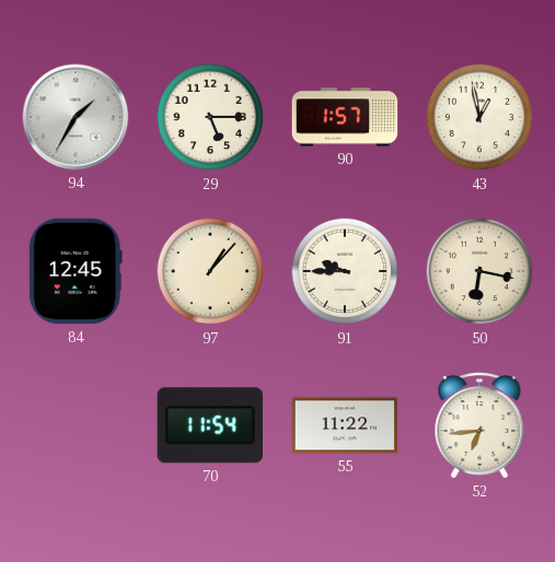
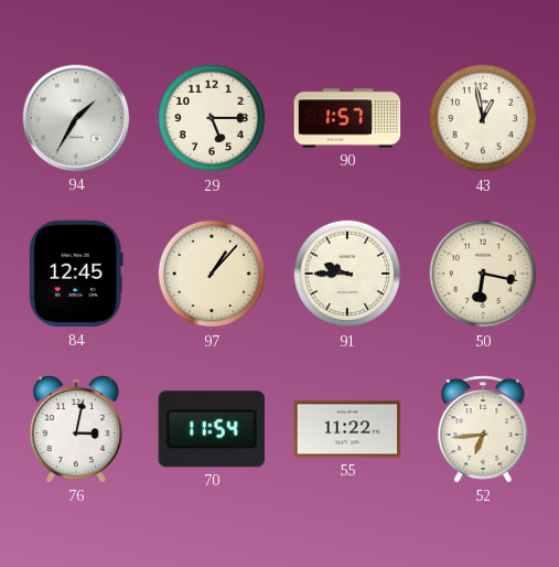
76: none -> 3:02
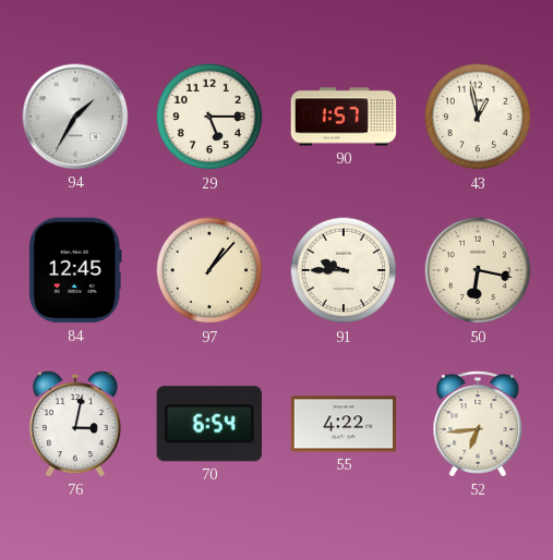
70: 11:54 -> 6:54
55: 11:22 -> 4:22
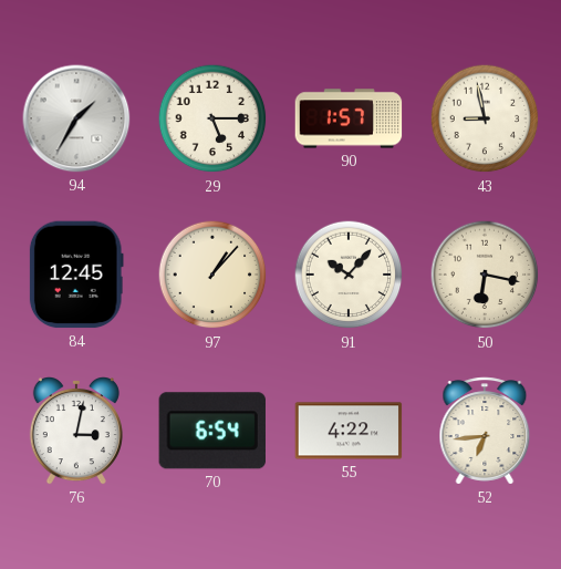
43: 12:58 -> 8:58
91: 9:45 -> 10:07
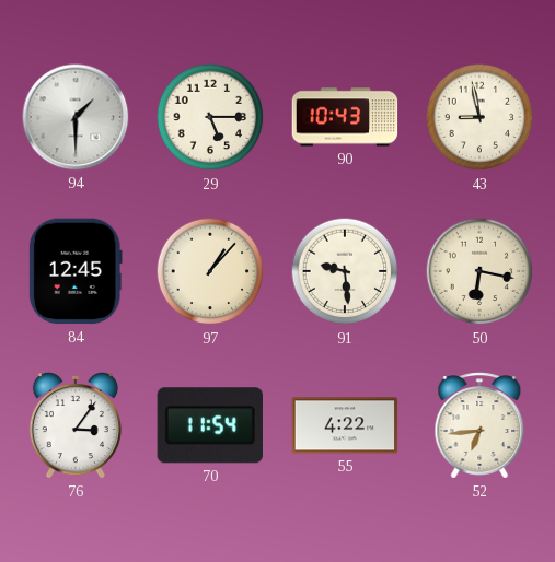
94: 1:35 -> 1:30
90: 1:57 -> 10:43
91: 10:07 -> 9:29
76: 3:02 -> 3:06
70: 6:54 -> 11:54
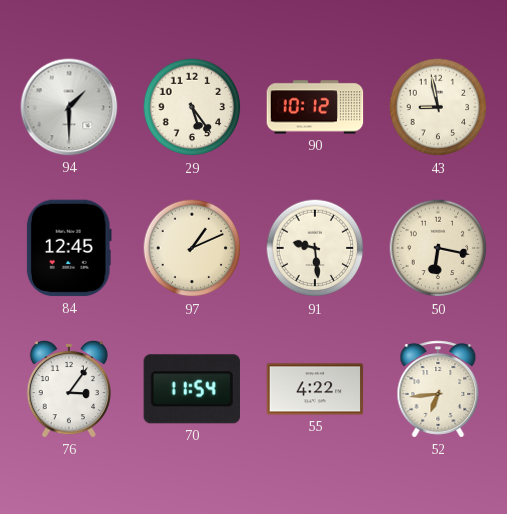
29: 5:15 -> 5:24
90: 10:43 -> 10:12
97: 1:07 -> 1:11
